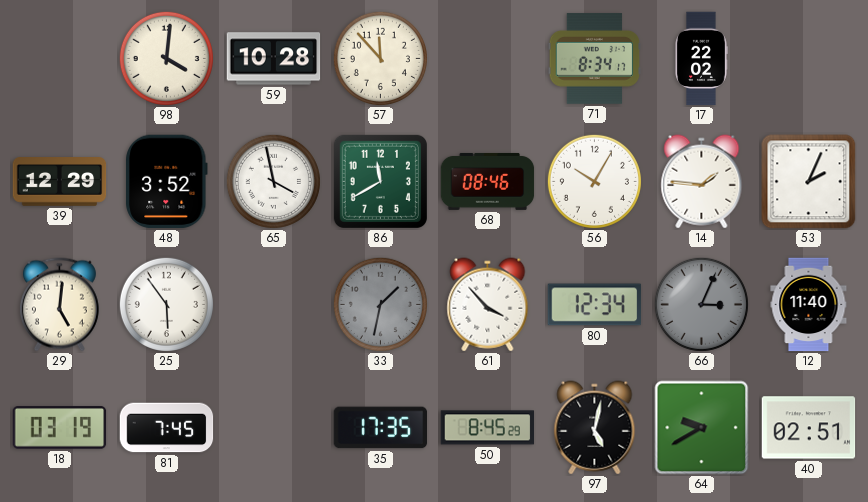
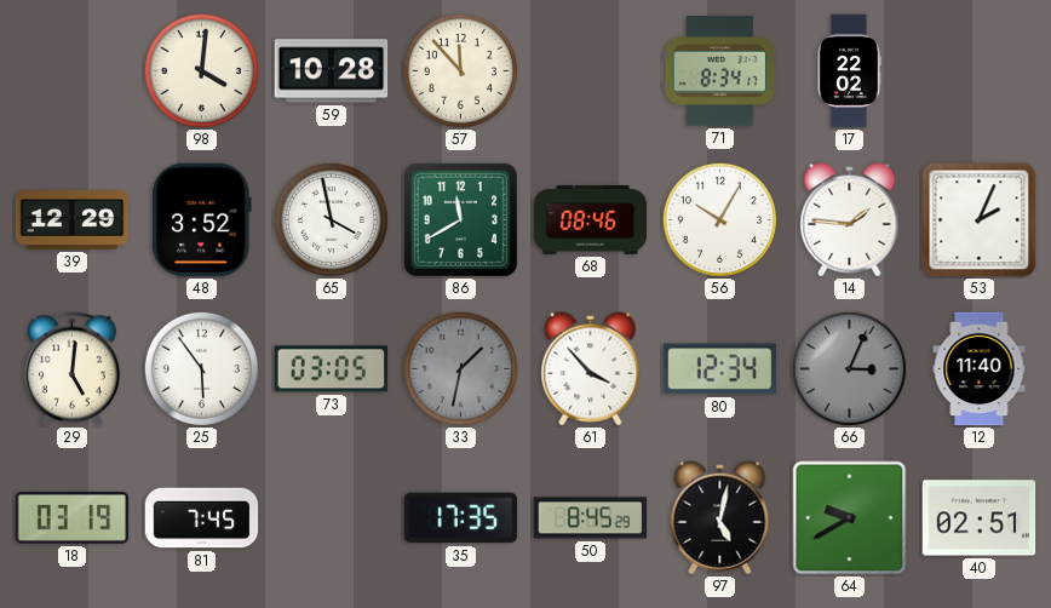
73: none -> 03:05
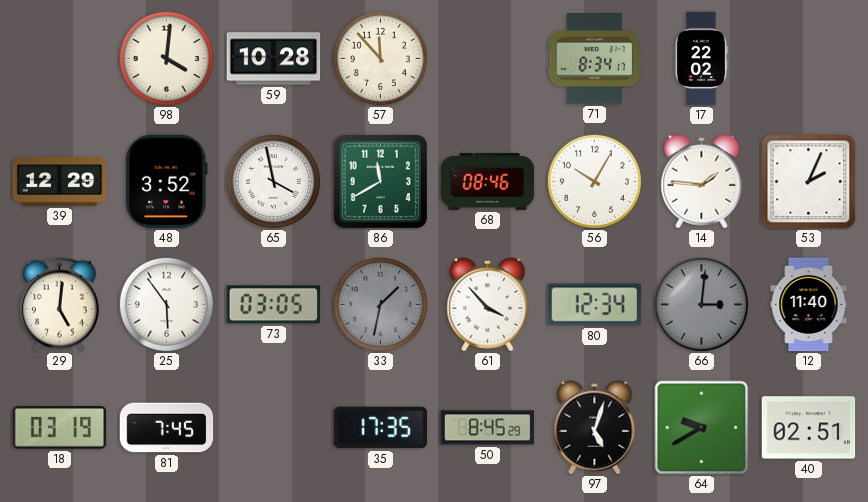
66: 3:04 -> 3:01
97: 5:02 -> 5:03
